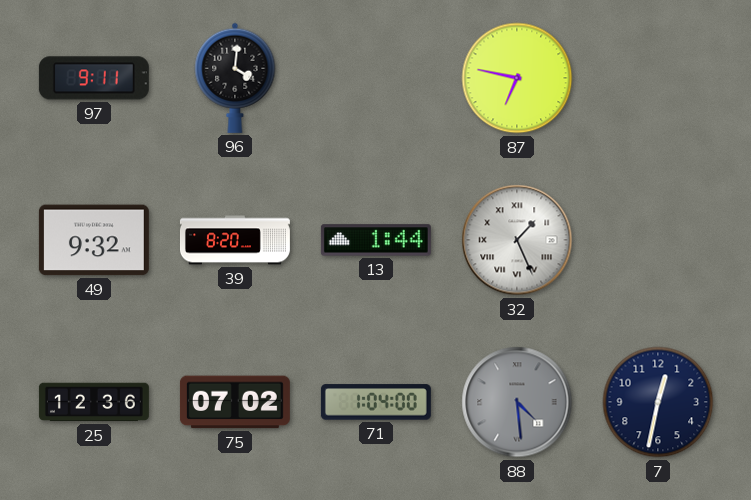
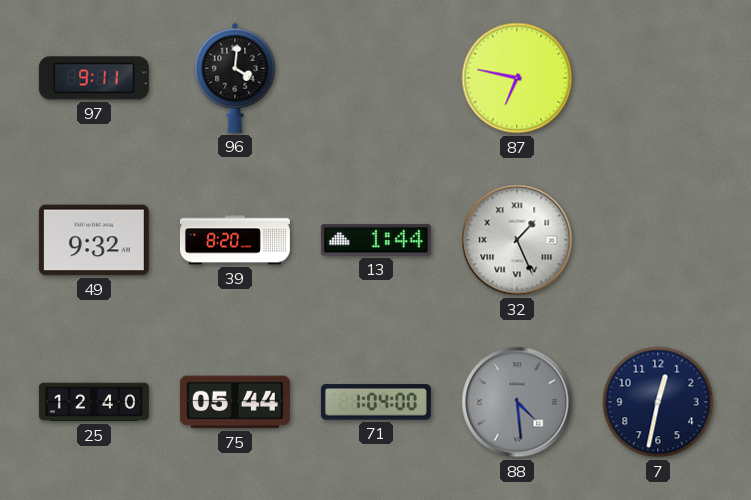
25: 12:36 -> 12:40
75: 07:02 -> 05:44
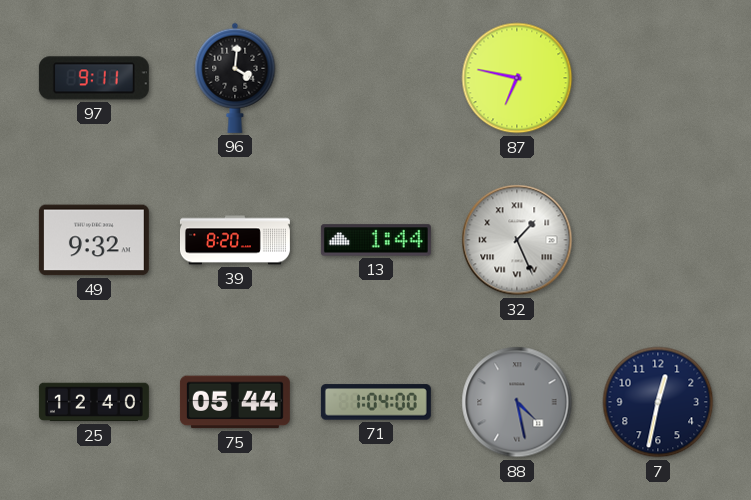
88: 4:29 -> 4:28
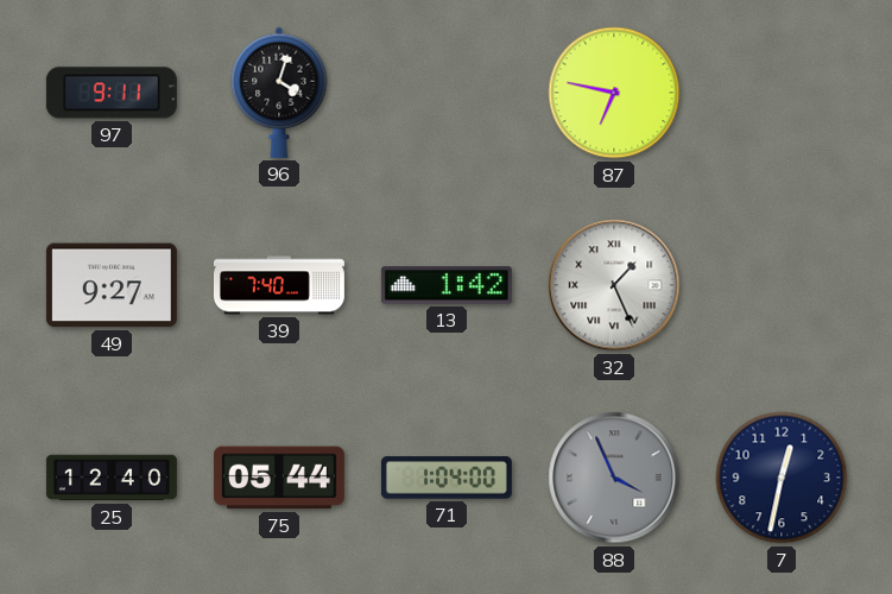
96: 4:01 -> 4:03
49: 9:32 -> 9:27
39: 8:20 -> 7:40
13: 1:44 -> 1:42
88: 4:28 -> 3:56
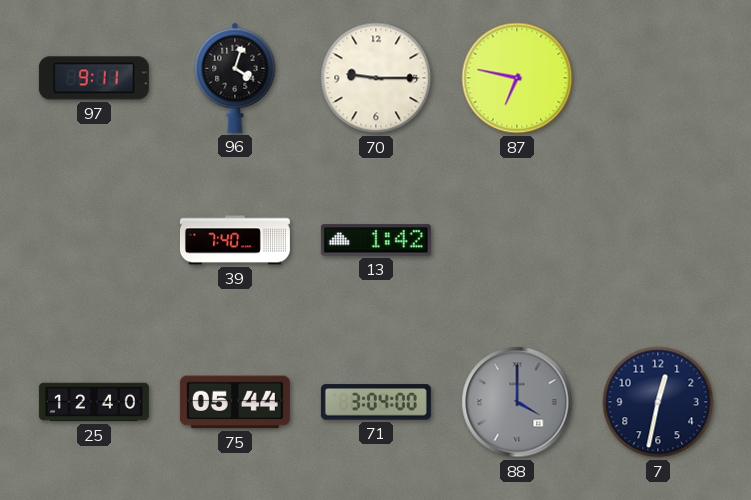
70: none -> 9:15
49: 9:27 -> none
32: 1:26 -> none
71: 1:04 -> 3:04
88: 3:56 -> 4:00
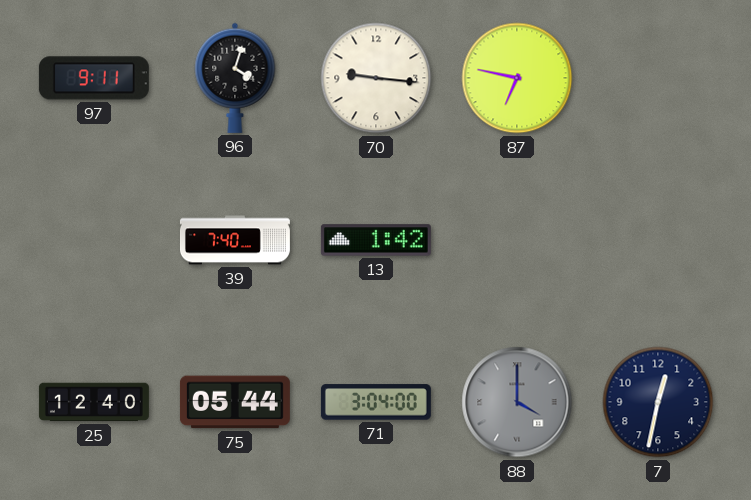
70: 9:15 -> 9:16
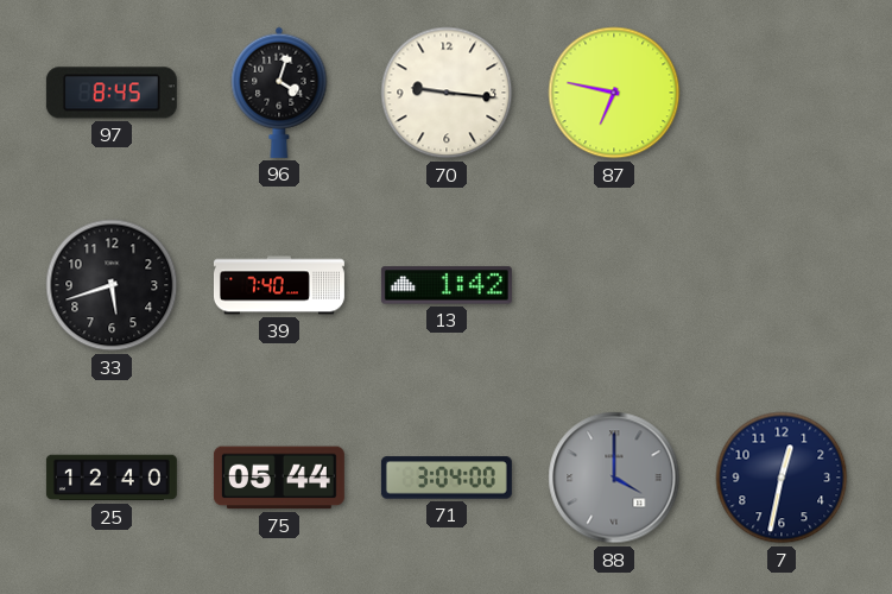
97: 9:11 -> 8:45
33: none -> 5:42
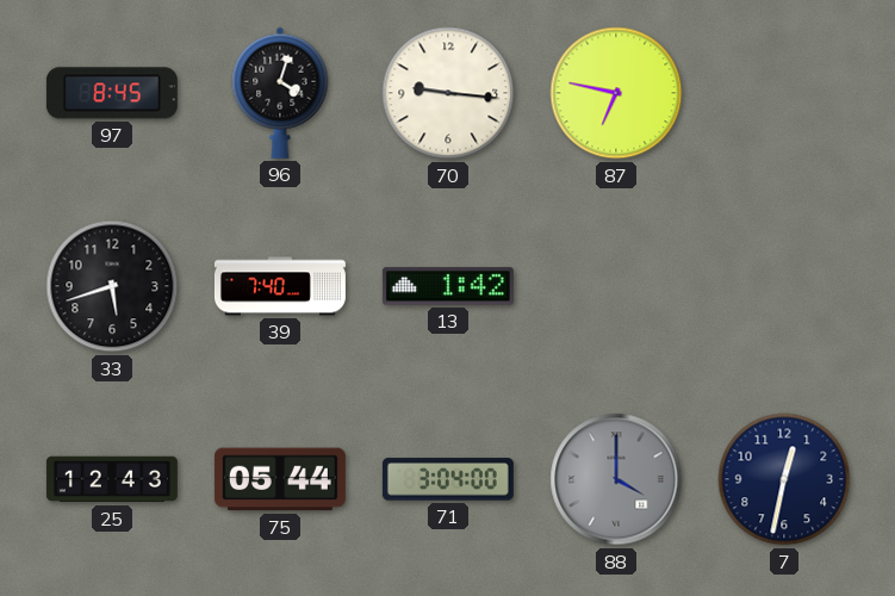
25: 12:40 -> 12:43
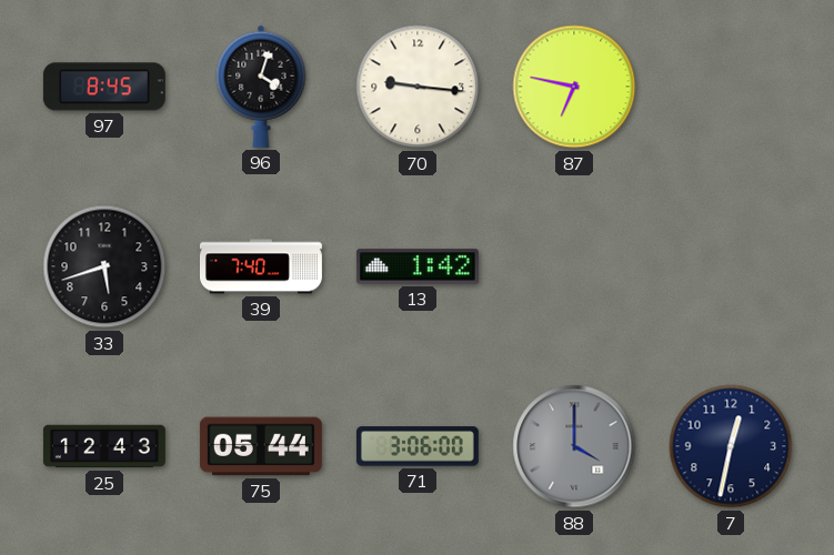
71: 3:04 -> 3:06
